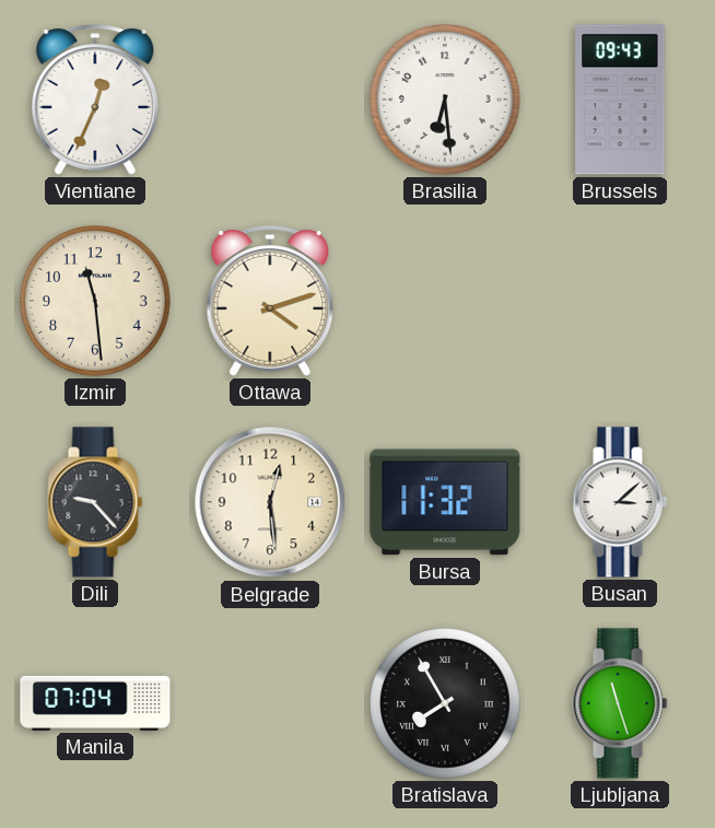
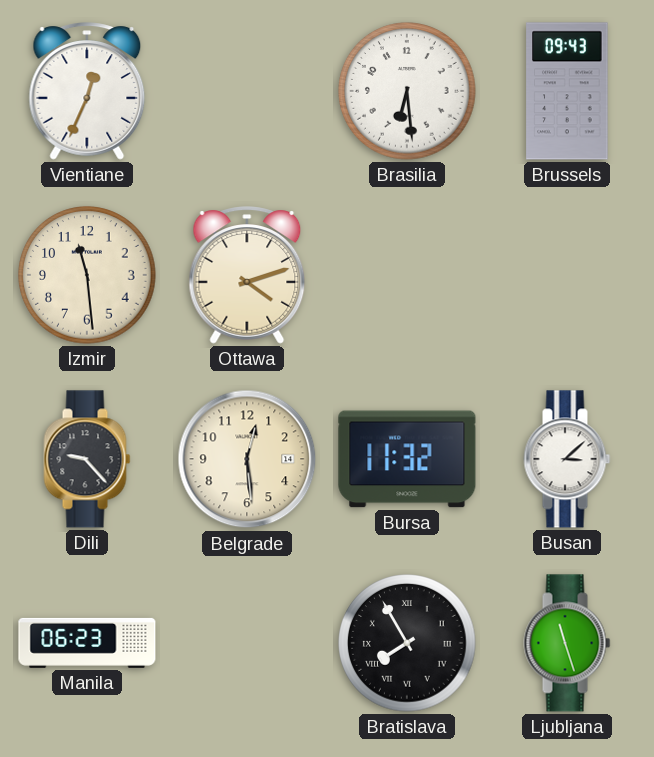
Manila: 07:04 -> 06:23
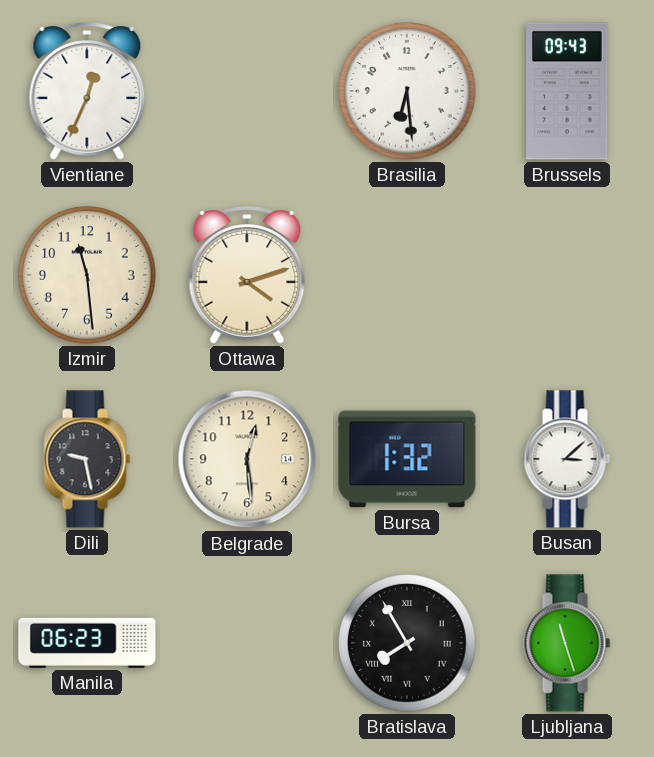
Dili: 9:23 -> 9:28
Bursa: 11:32 -> 1:32
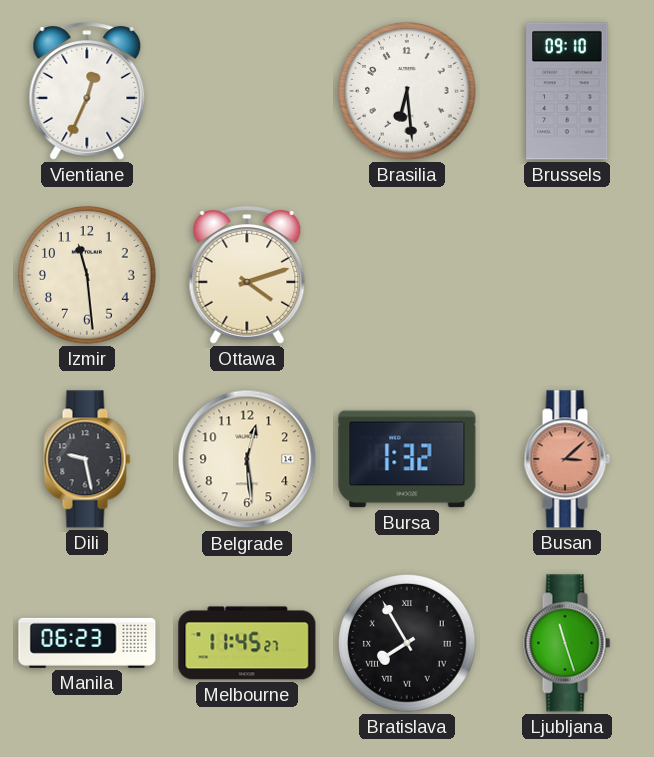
Brussels: 09:43 -> 09:10
Busan dial: white -> salmon
Melbourne: none -> 11:45
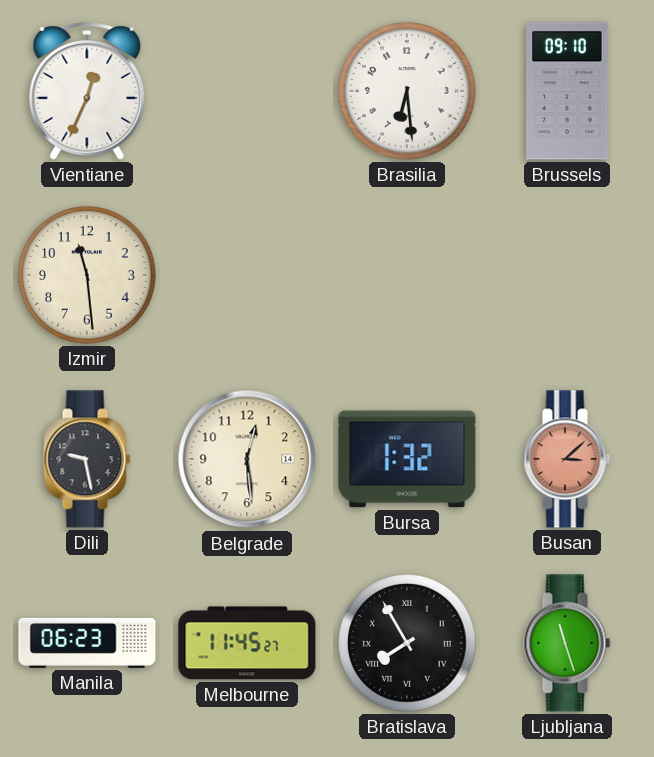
Ottawa: 4:12 -> none
